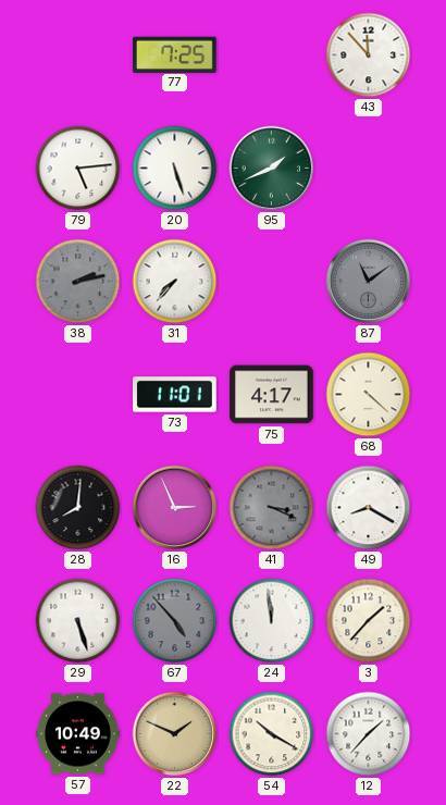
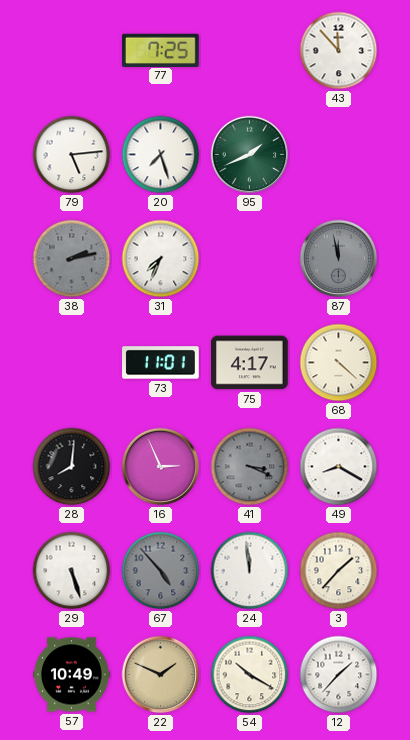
20: 5:27 -> 7:27
31: 7:37 -> 7:34
87: 11:09 -> 11:58
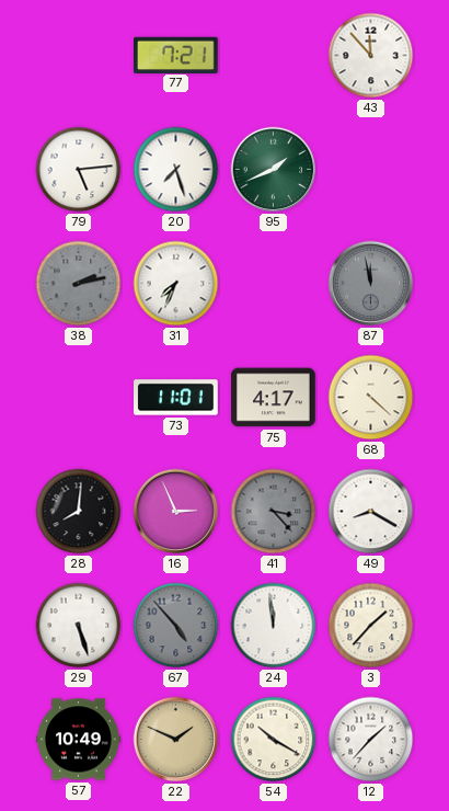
77: 7:25 -> 7:21
41: 3:19 -> 3:23
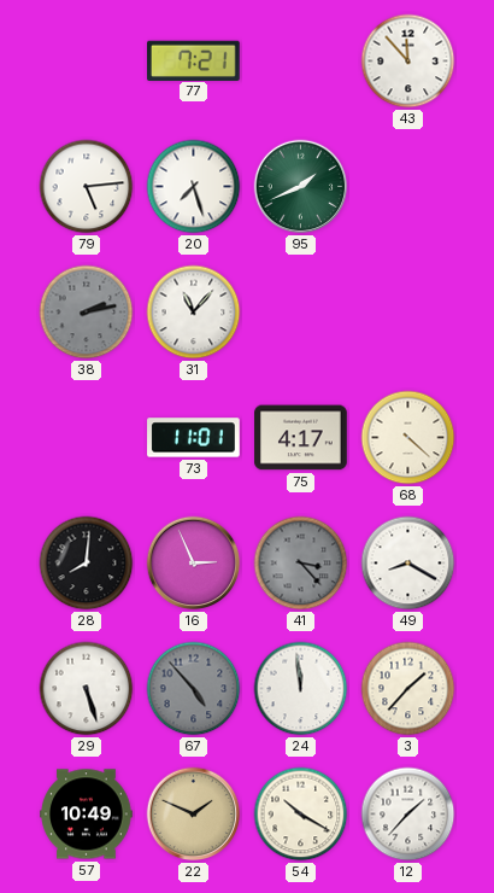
31: 7:34 -> 11:07
87: 11:58 -> none
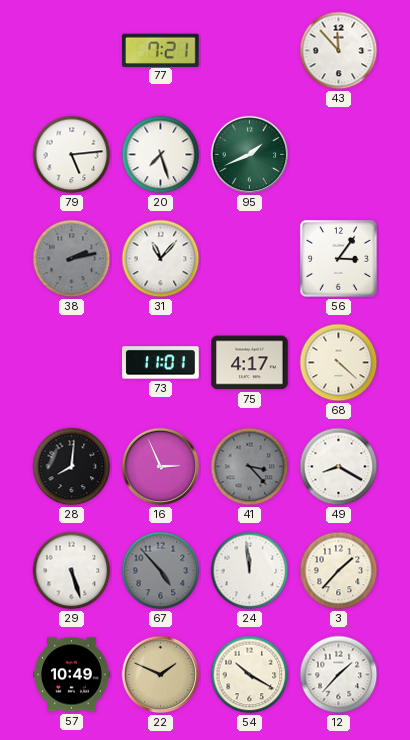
56: none -> 3:06
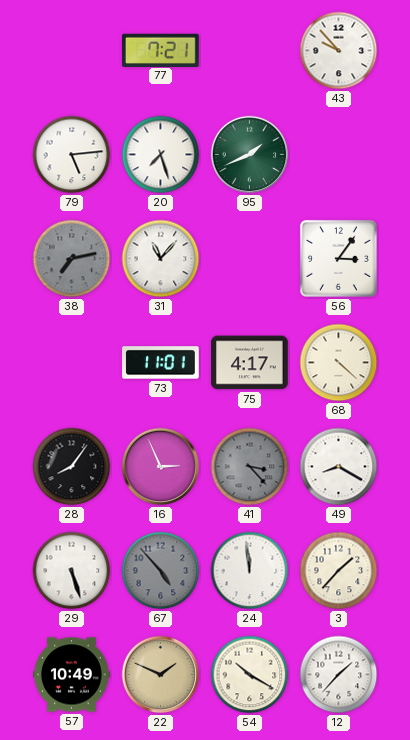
43: 11:53 -> 9:53
38: 2:13 -> 7:13
28: 8:01 -> 8:06
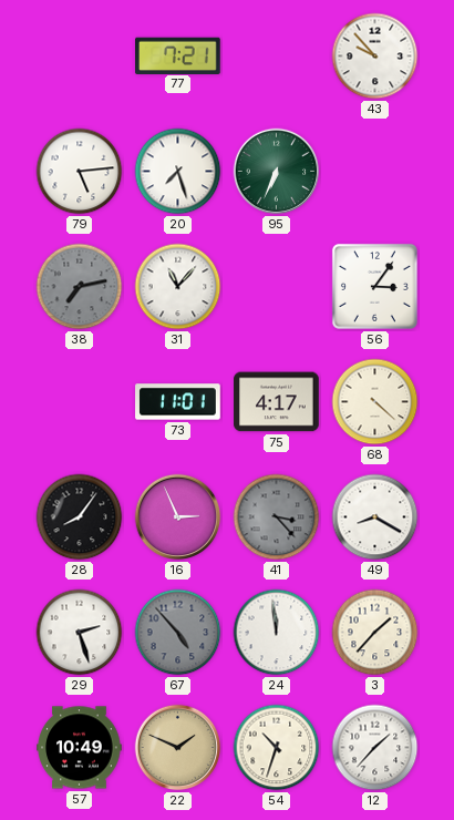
95: 1:41 -> 6:34
29: 5:27 -> 2:27
54: 10:20 -> 10:33
